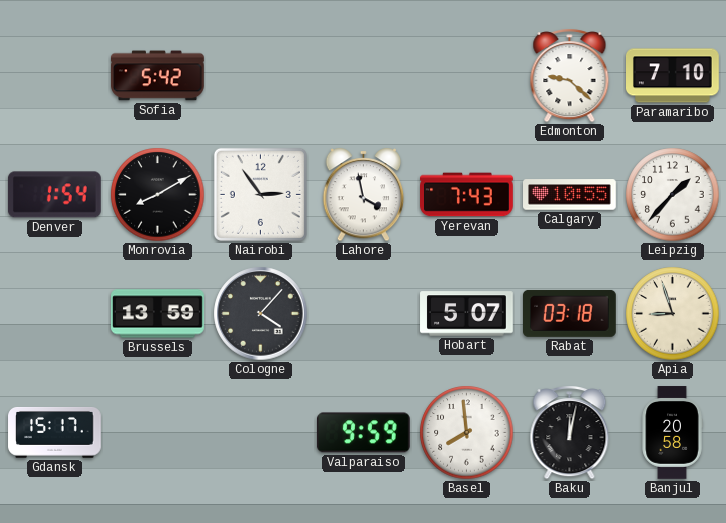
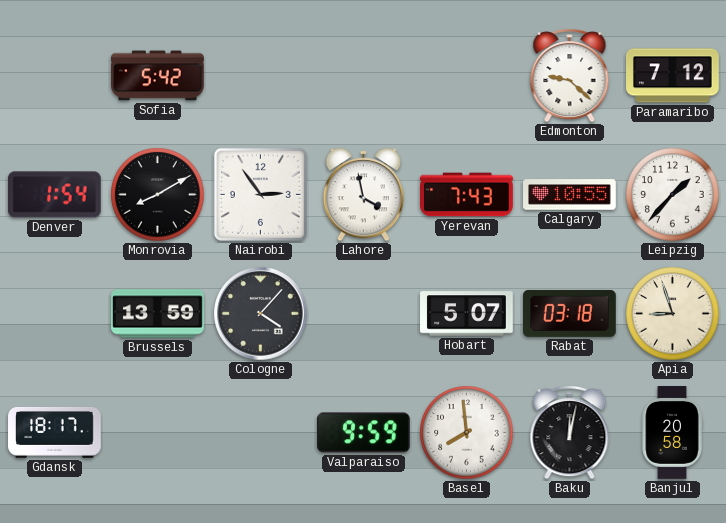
Paramaribo: 7:10 -> 7:12
Gdansk: 15:17 -> 18:17
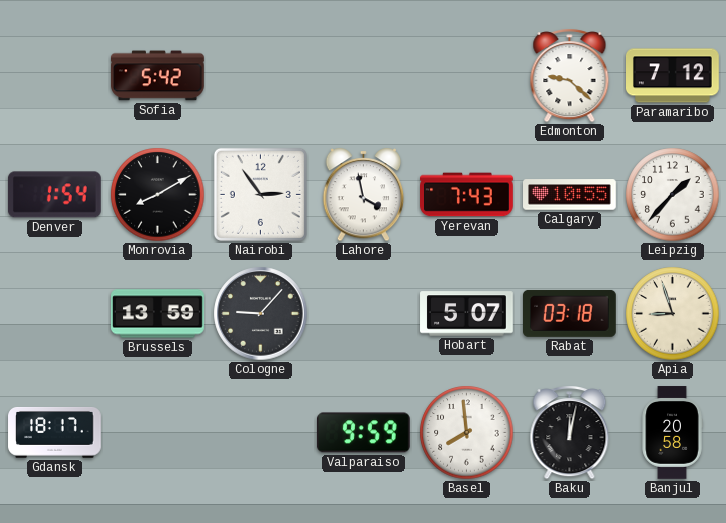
Cologne: 4:07 -> 9:07
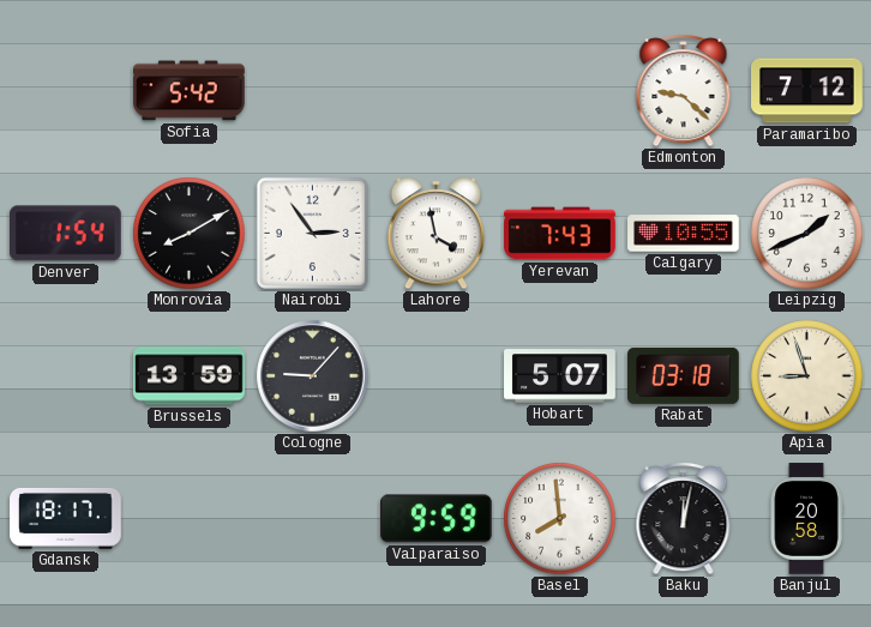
Leipzig: 1:37 -> 1:41
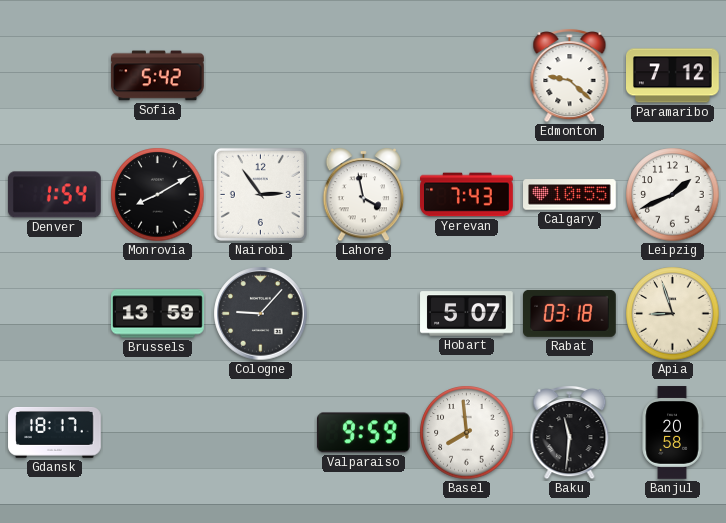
Baku: 12:02 -> 11:31
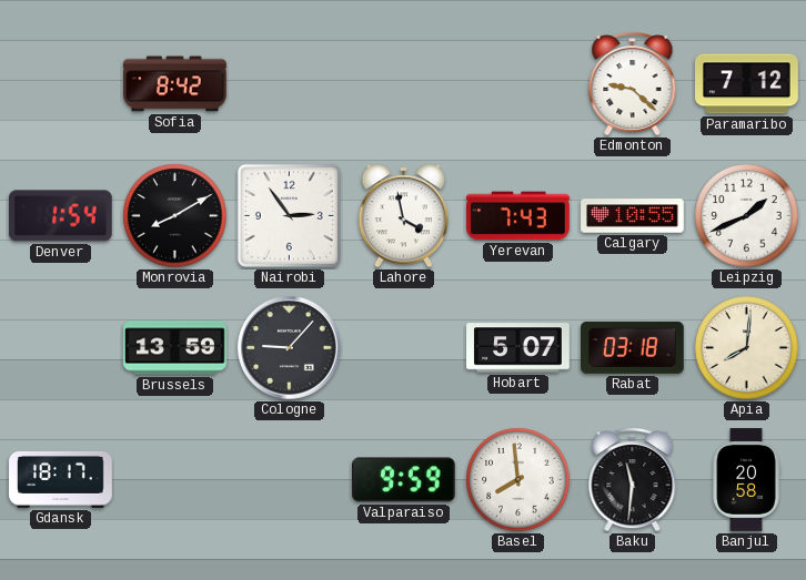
Sofia: 5:42 -> 8:42
Apia: 8:57 -> 8:01
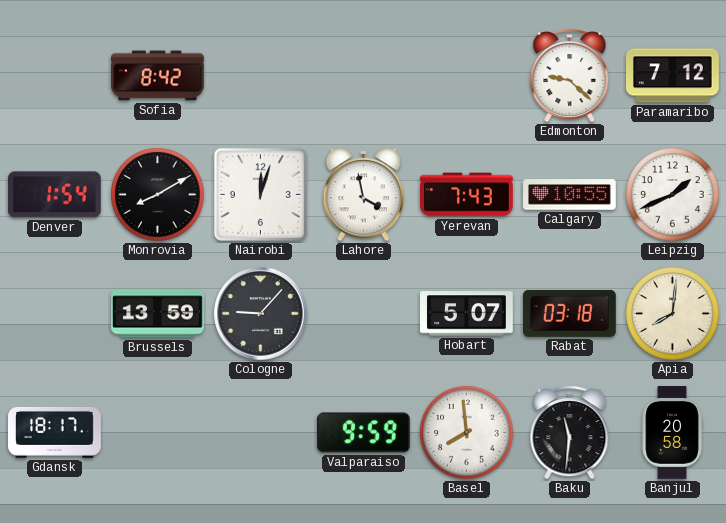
Nairobi: 2:54 -> 12:03
